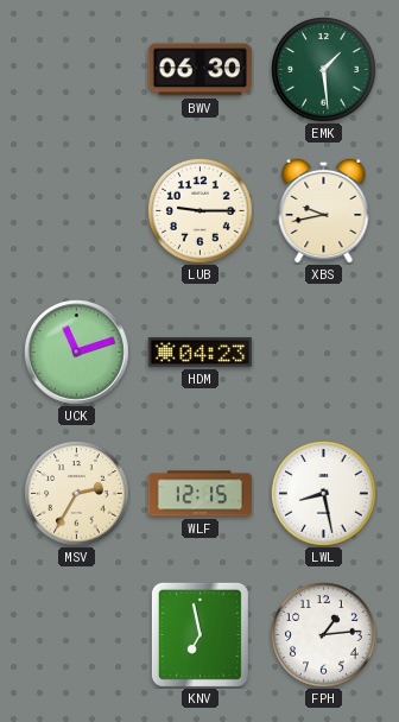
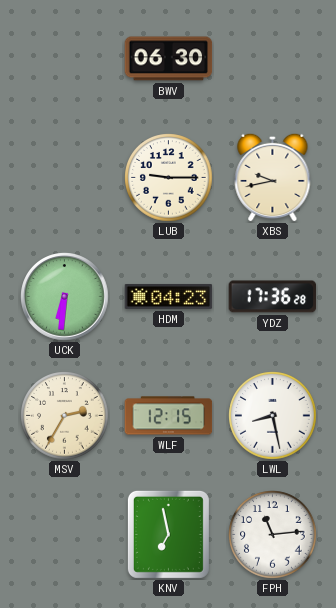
EMK: 1:29 -> none
UCK: 11:12 -> 6:31
YDZ: none -> 17:36
FPH: 1:14 -> 11:14
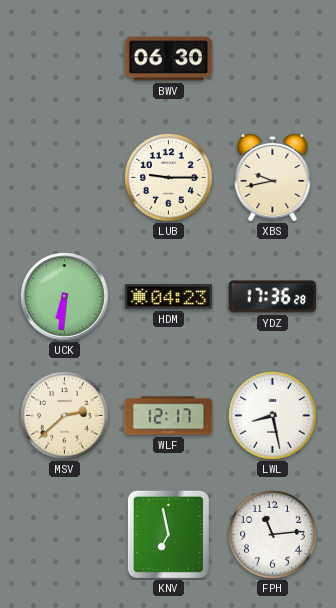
MSV: 2:35 -> 2:38
WLF: 12:15 -> 12:17
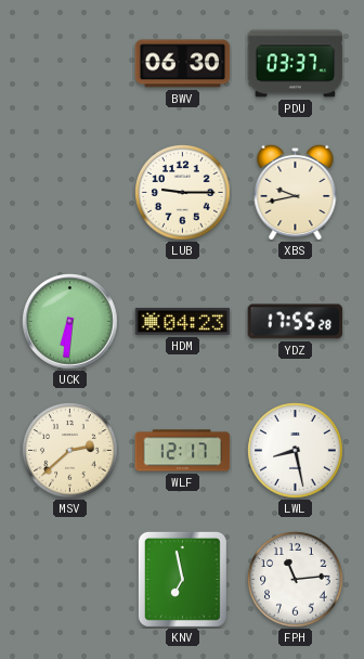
PDU: none -> 03:37
YDZ: 17:36 -> 17:55
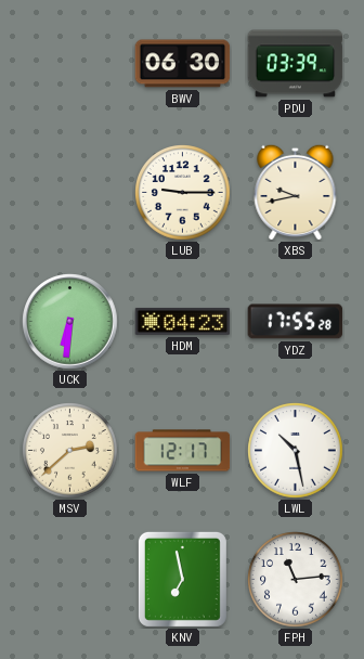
PDU: 03:37 -> 03:39
LWL: 8:28 -> 10:28
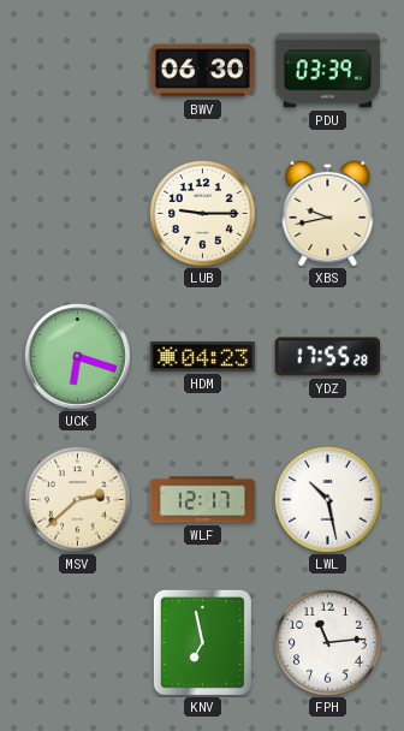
UCK: 6:31 -> 6:18
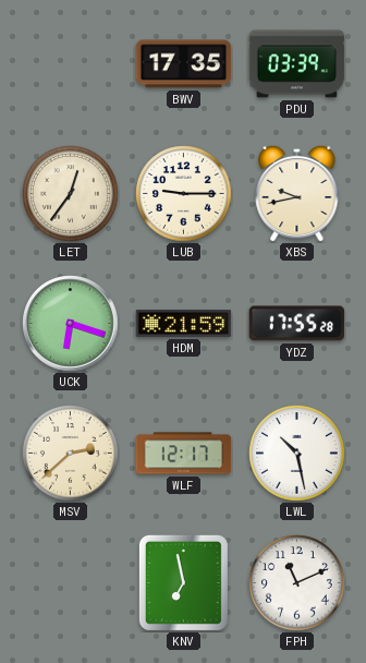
BWV: 06:30 -> 17:35
LET: none -> 12:36
HDM: 04:23 -> 21:59
FPH: 11:14 -> 11:11
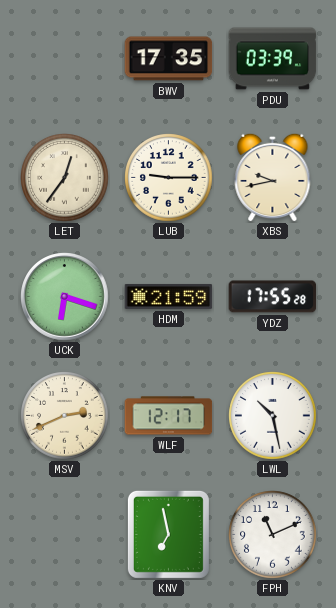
MSV: 2:38 -> 2:41
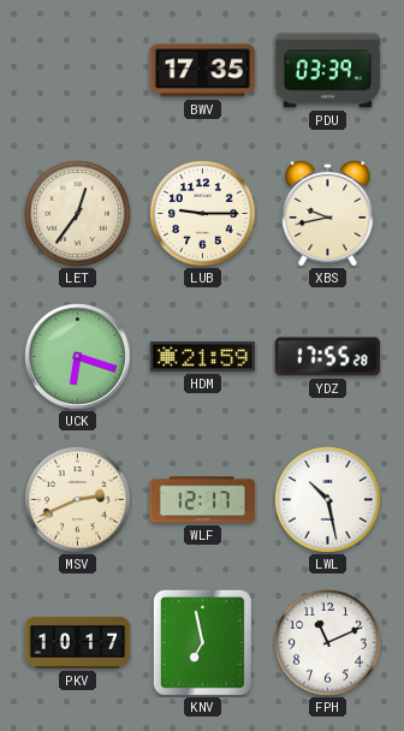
PKV: none -> 10:17
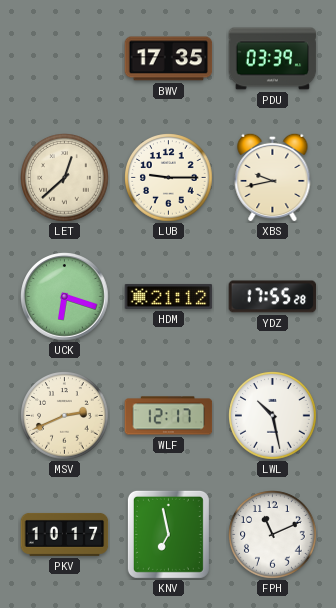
LET: 12:36 -> 12:38
HDM: 21:59 -> 21:12
